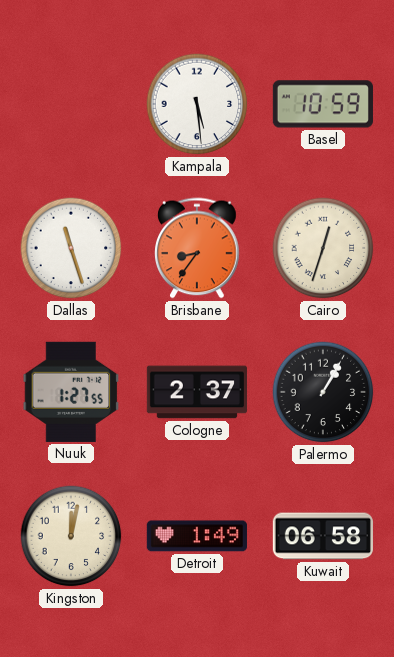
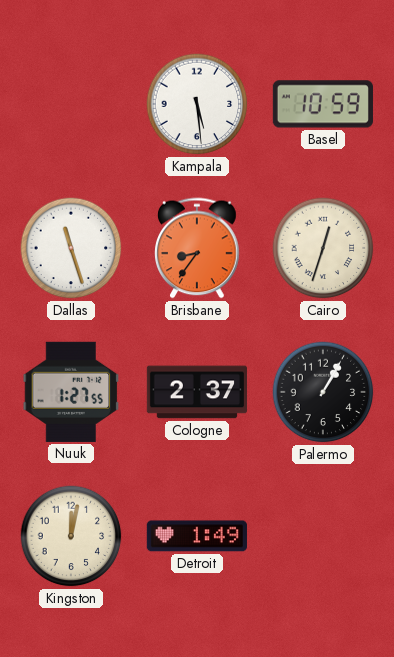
Kuwait: 06:58 -> none
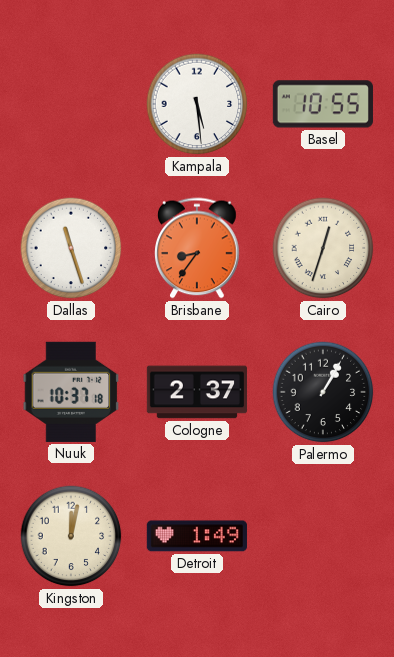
Basel: 10:59 -> 10:55
Nuuk: 1:27 -> 10:37
